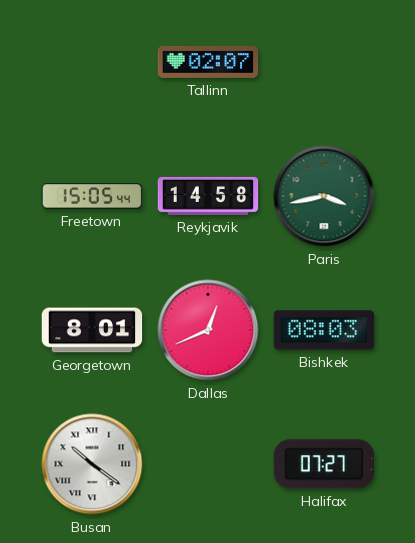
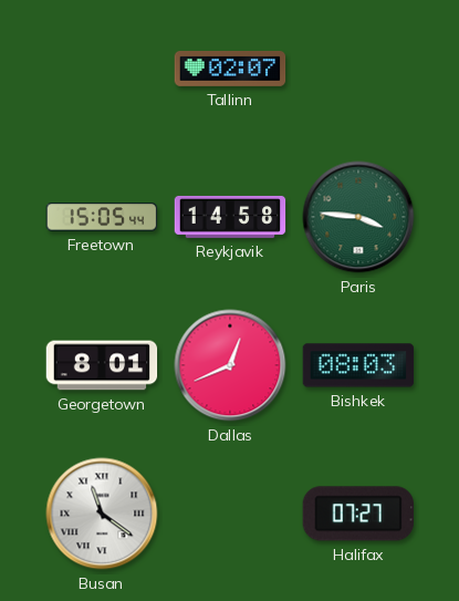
Paris: 3:43 -> 3:46
Busan: 10:21 -> 11:21
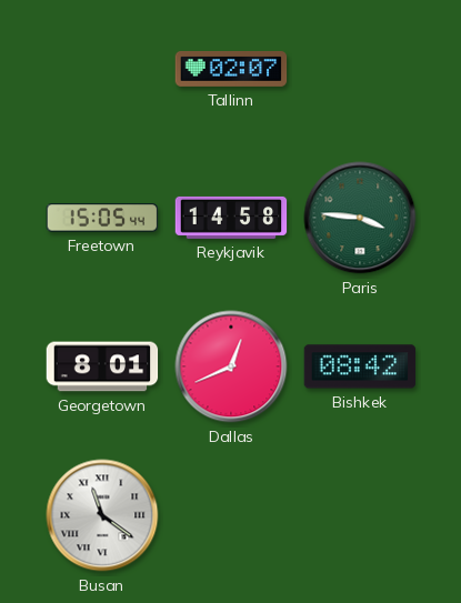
Bishkek: 08:03 -> 08:42
Halifax: 07:27 -> none
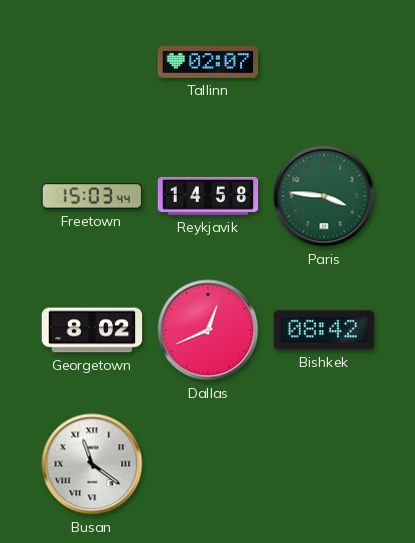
Freetown: 15:05 -> 15:03
Georgetown: 8:01 -> 8:02
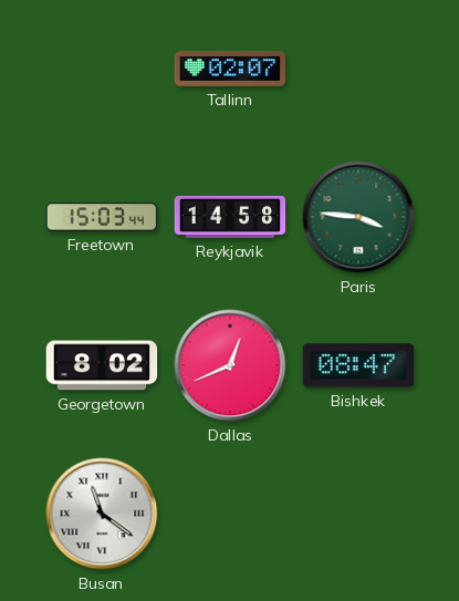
Bishkek: 08:42 -> 08:47
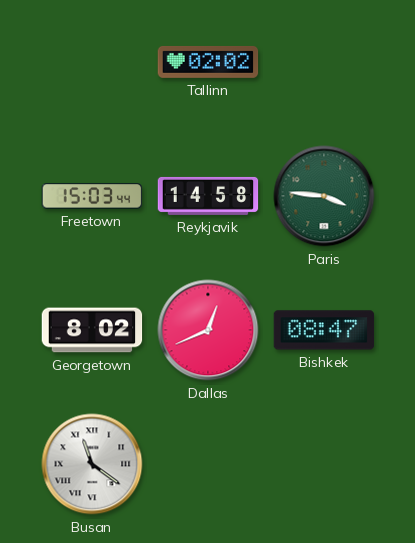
Tallinn: 02:07 -> 02:02
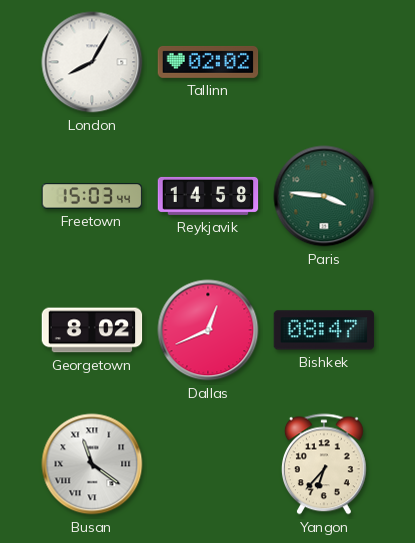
London: none -> 8:05
Yangon: none -> 6:37
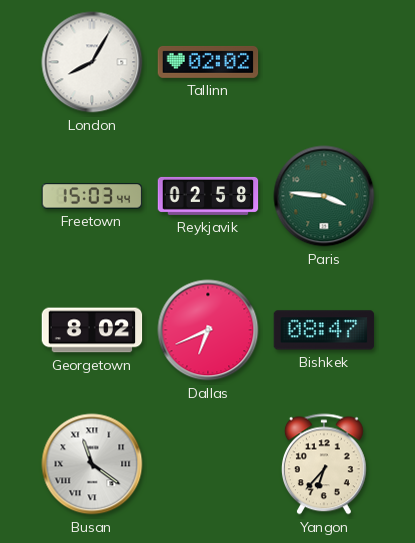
Reykjavik: 14:58 -> 02:58
Dallas: 12:41 -> 6:41
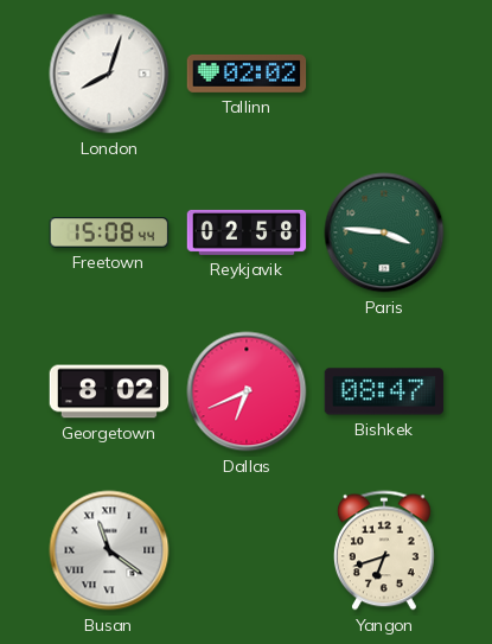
London: 8:05 -> 8:03
Freetown: 15:03 -> 15:08
Yangon: 6:37 -> 6:42
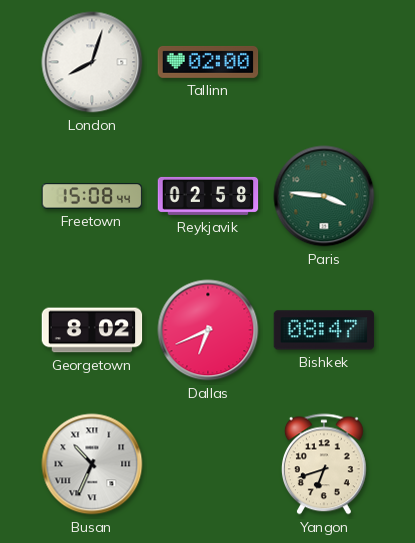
Tallinn: 02:02 -> 02:00
Busan: 11:21 -> 10:34
